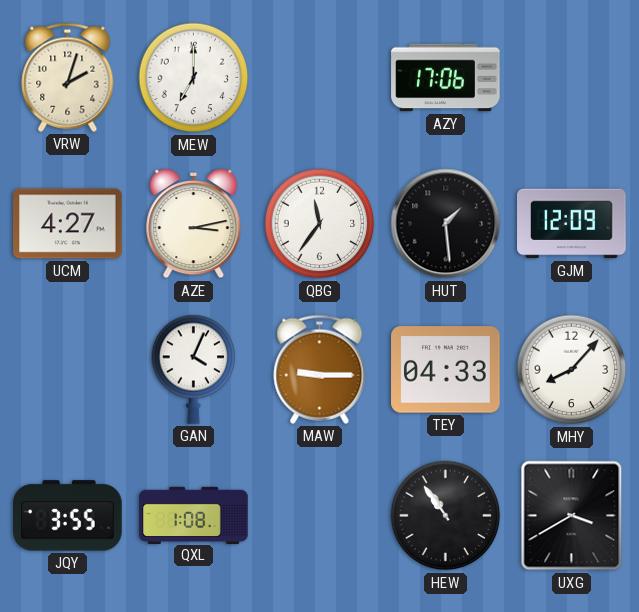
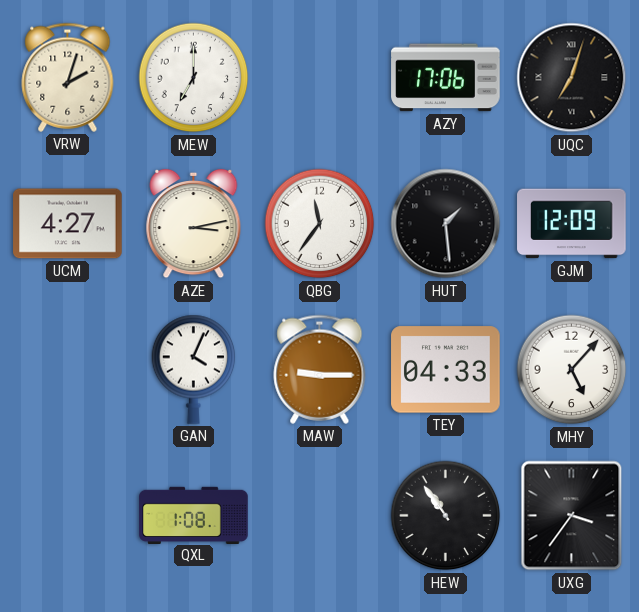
UQC: none -> 7:03
MHY: 8:07 -> 5:07
JQY: 3:55 -> none
UXG: 3:40 -> 3:36
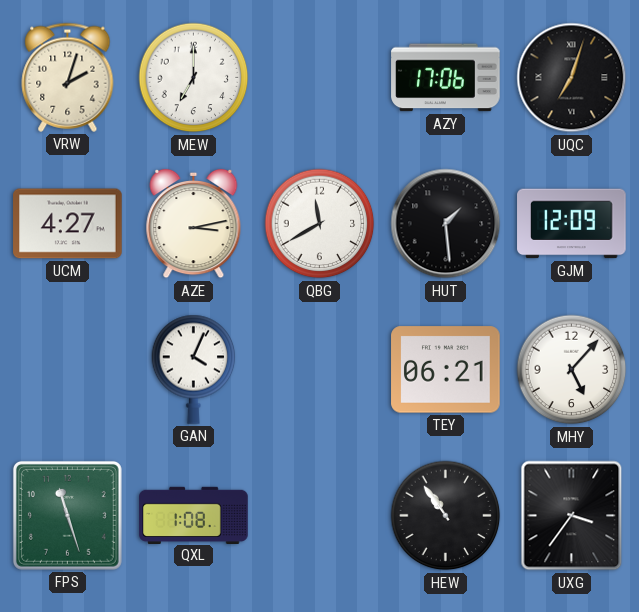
QBG: 11:36 -> 11:40
MAW: 9:15 -> none
TEY: 04:33 -> 06:21
FPS: none -> 11:27
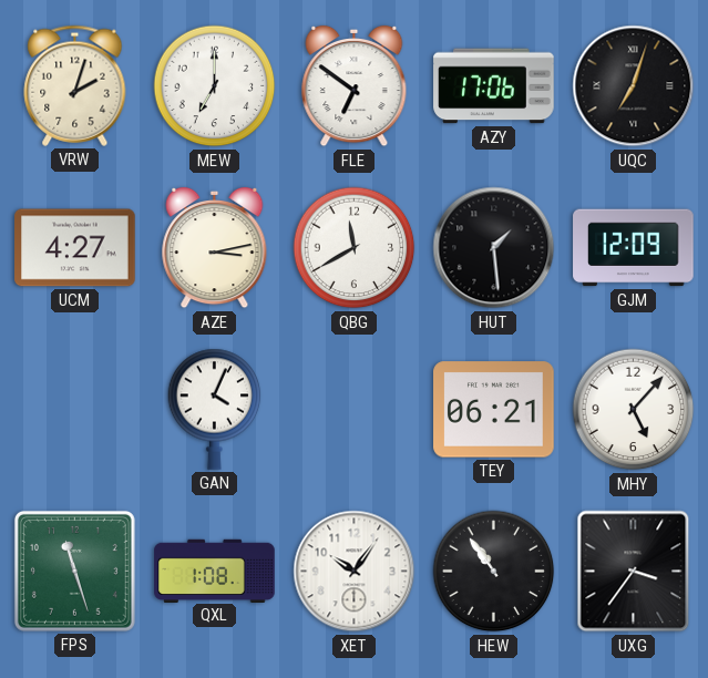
FLE: none -> 6:51
XET: none -> 10:06
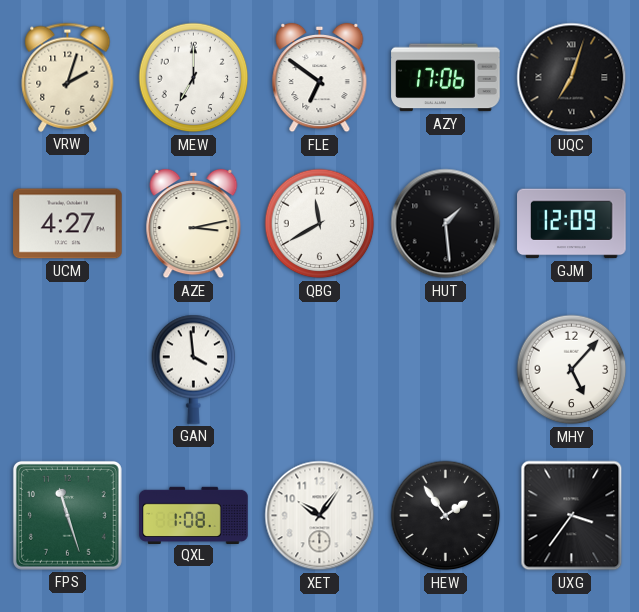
GAN: 4:04 -> 3:59
TEY: 06:21 -> none
HEW: 10:54 -> 1:54
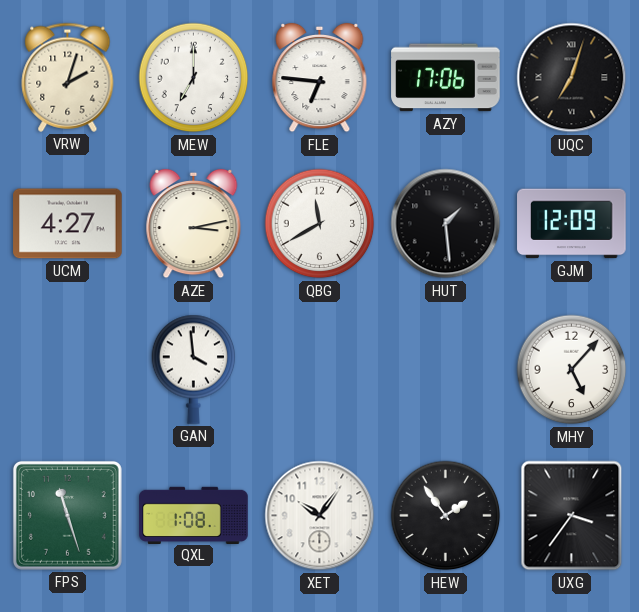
FLE: 6:51 -> 6:46
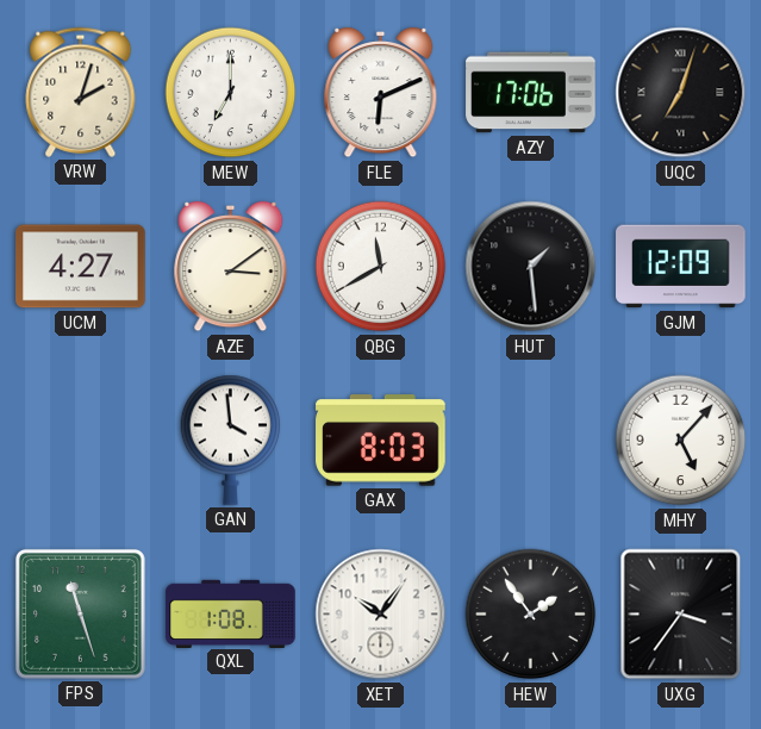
FLE: 6:46 -> 6:11
AZE: 3:13 -> 3:09
GAX: none -> 8:03
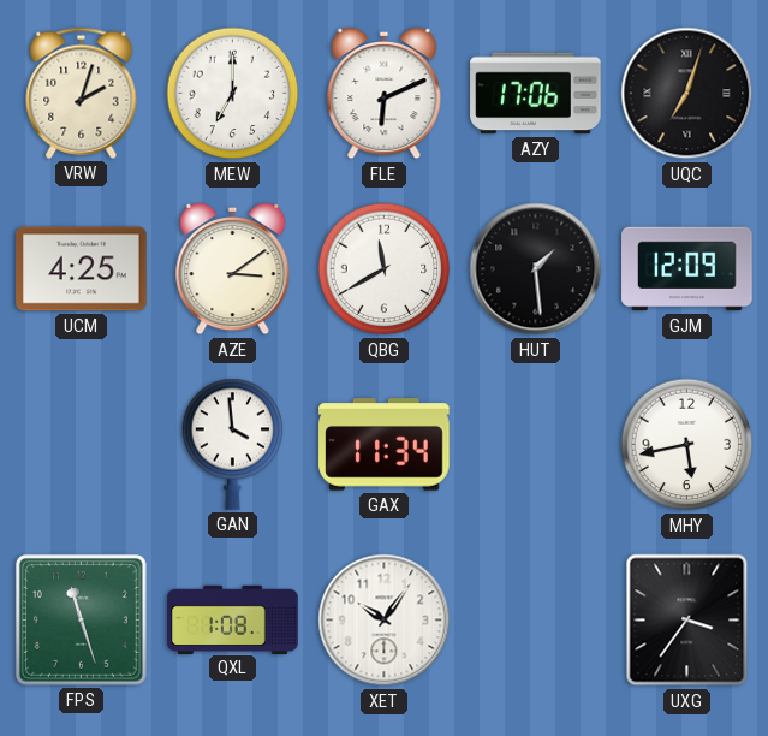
UCM: 4:27 -> 4:25
GAX: 8:03 -> 11:34
MHY: 5:07 -> 5:43
HEW: 1:54 -> none
